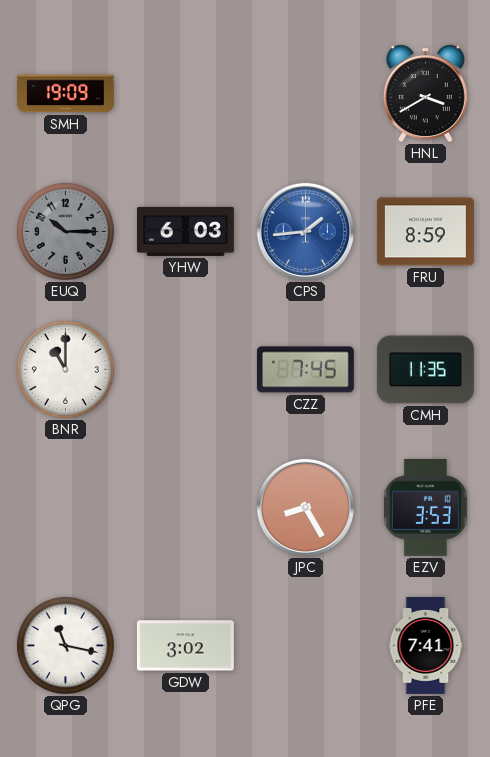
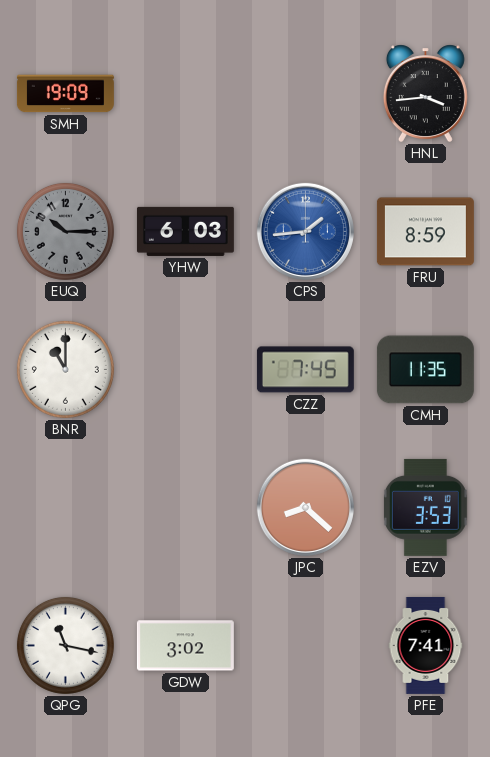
HNL: 3:40 -> 3:44
JPC: 8:25 -> 8:22
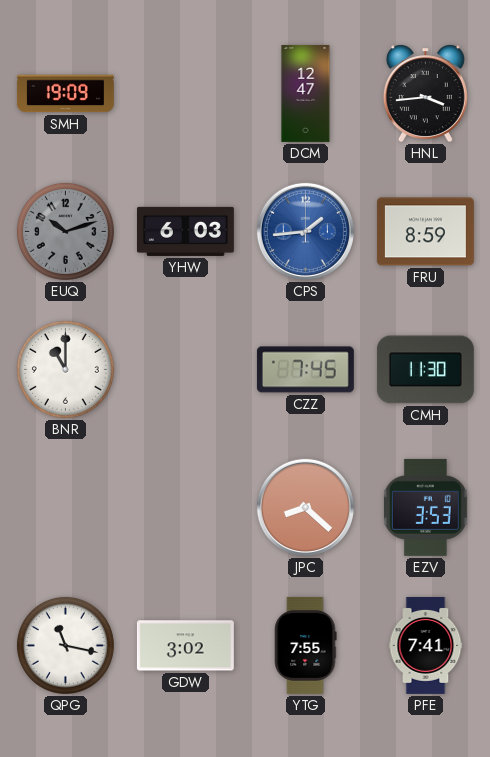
DCM: none -> 12:47
EUQ: 10:15 -> 10:12
CMH: 11:35 -> 11:30
YTG: none -> 7:55
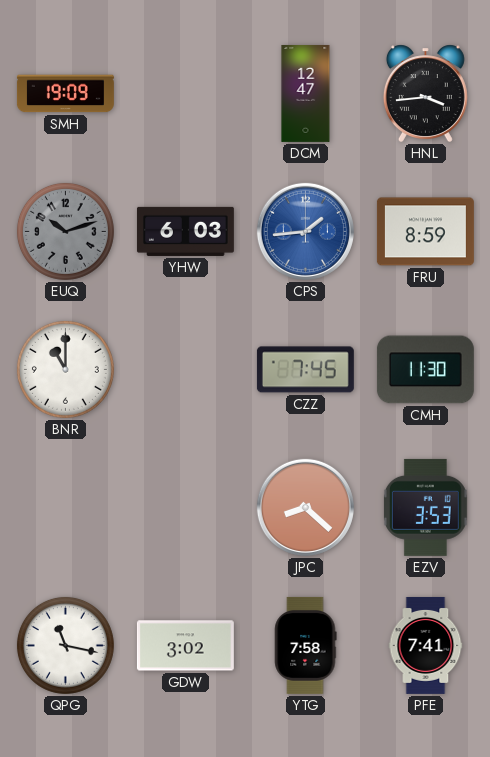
YTG: 7:55 -> 7:58
